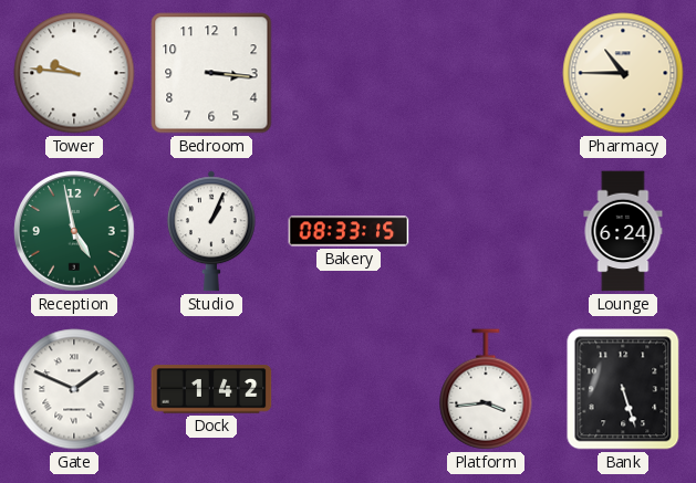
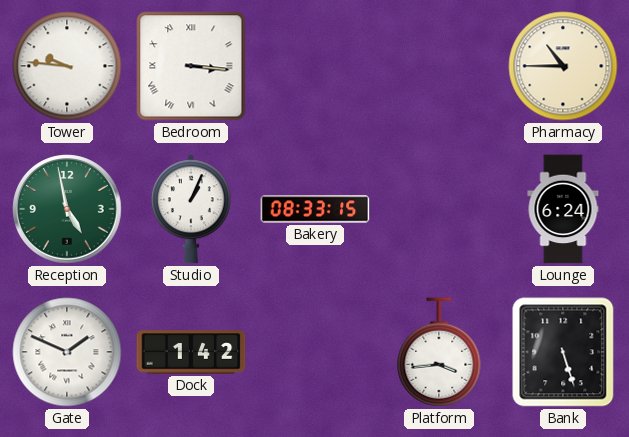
Bedroom numerals: Arabic -> Roman
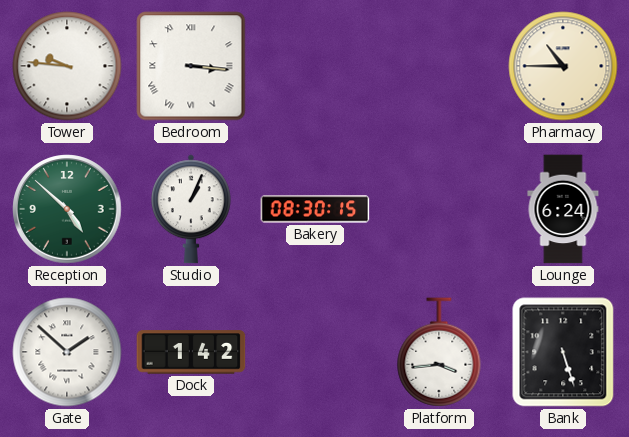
Reception: 4:58 -> 4:52
Bakery: 08:33 -> 08:30
Gate: 1:49 -> 1:52
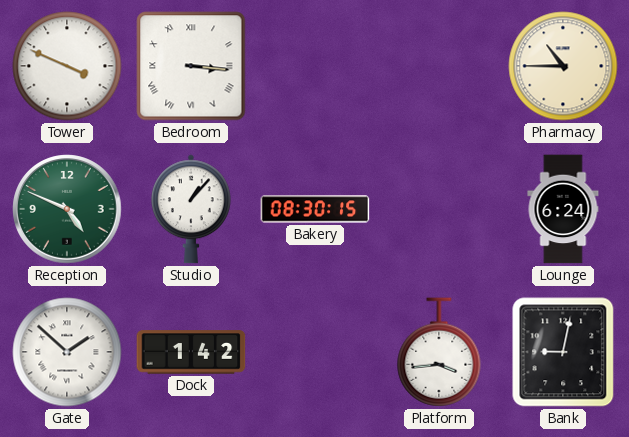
Tower: 9:46 -> 3:49
Reception: 4:52 -> 4:49
Studio: 1:04 -> 1:07
Bank: 5:27 -> 9:02
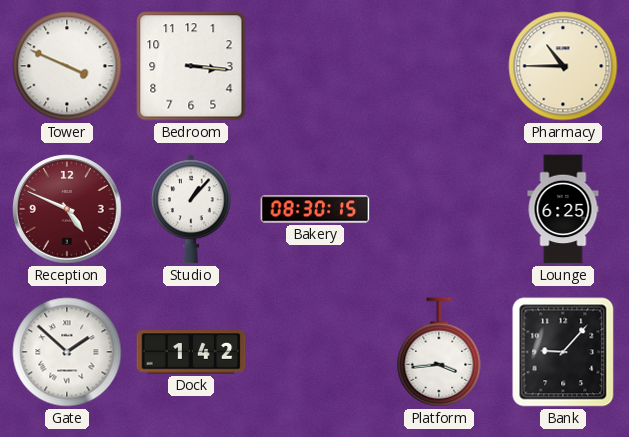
Bedroom numerals: Roman -> Arabic
Reception dial: green -> burgundy
Lounge: 6:24 -> 6:25
Bank: 9:02 -> 9:07
